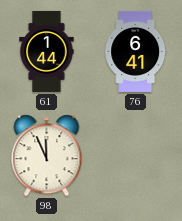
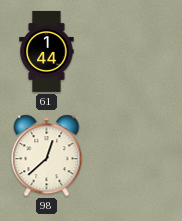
76: 6:41 -> none
98: 11:56 -> 12:38
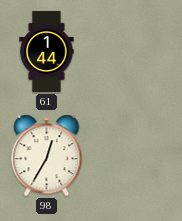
98: 12:38 -> 12:35
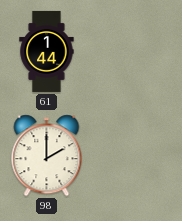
98: 12:35 -> 2:00
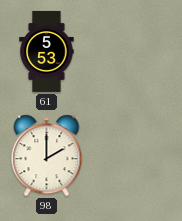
61: 1:44 -> 5:53
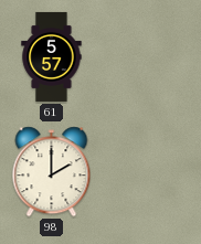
61: 5:53 -> 5:57
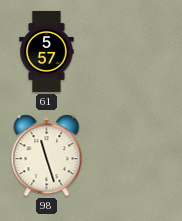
98: 2:00 -> 11:27
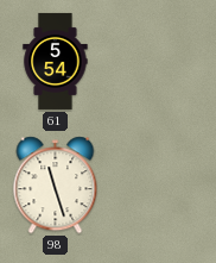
61: 5:57 -> 5:54
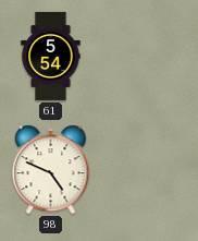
98: 11:27 -> 4:49
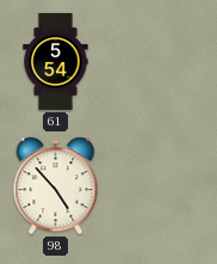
98: 4:49 -> 4:53
